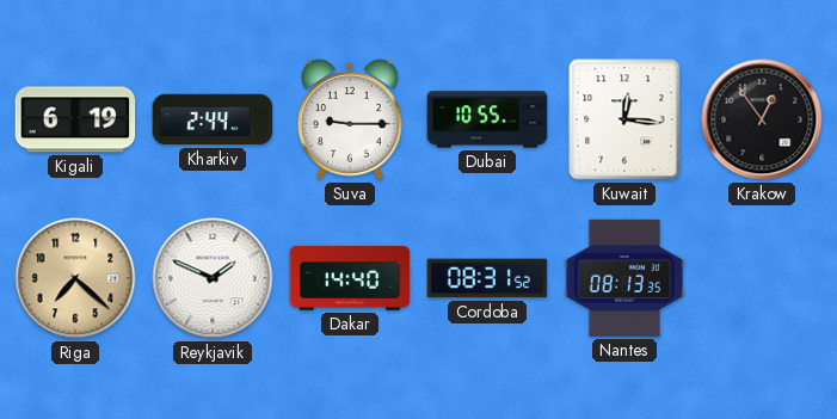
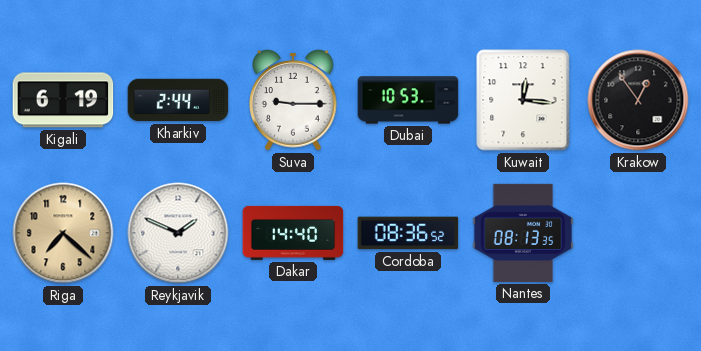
Dubai: 10:55 -> 10:53
Cordoba: 08:31 -> 08:36
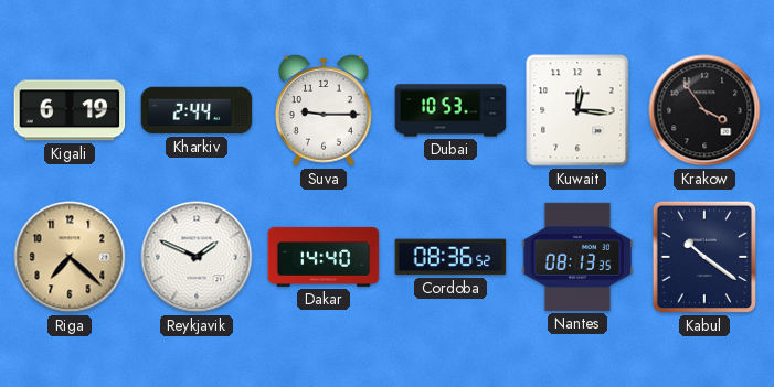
Krakow: 12:54 -> 3:54
Kabul: none -> 10:21
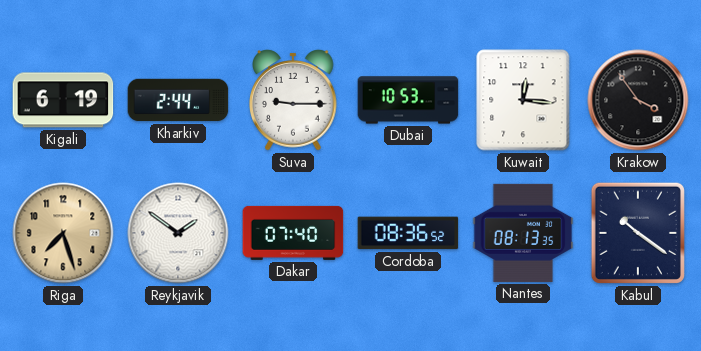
Riga: 7:22 -> 7:27
Reykjavik: 1:49 -> 1:51
Dakar: 14:40 -> 07:40
